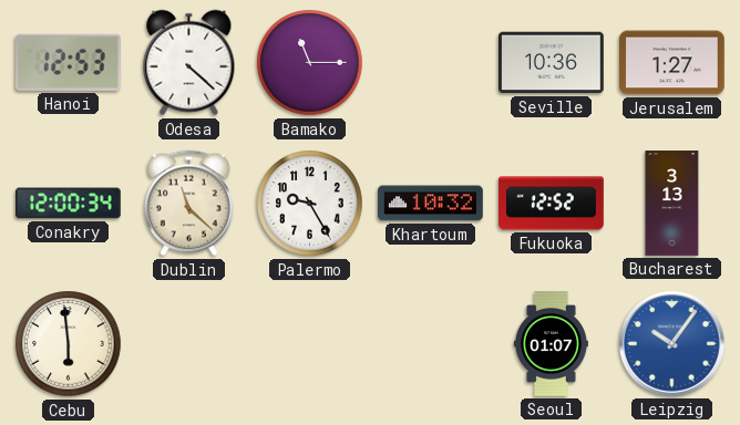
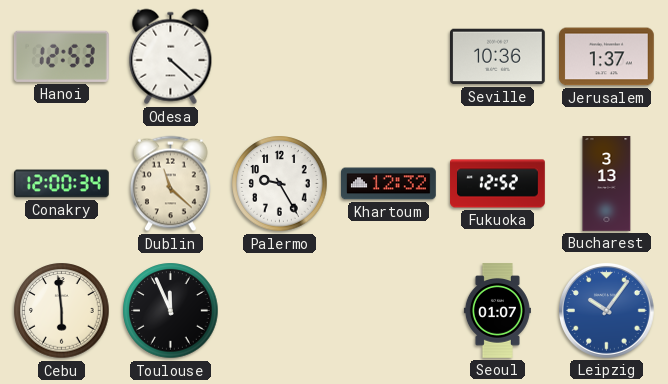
Bamako: 11:15 -> none
Jerusalem: 1:27 -> 1:37
Khartoum: 10:32 -> 12:32
Toulouse: none -> 11:56
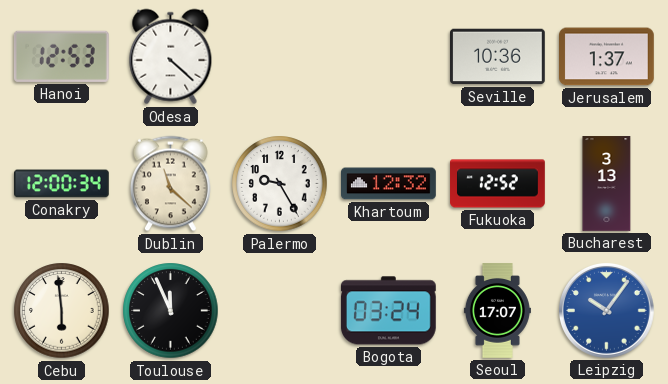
Bogota: none -> 03:24
Seoul: 01:07 -> 17:07
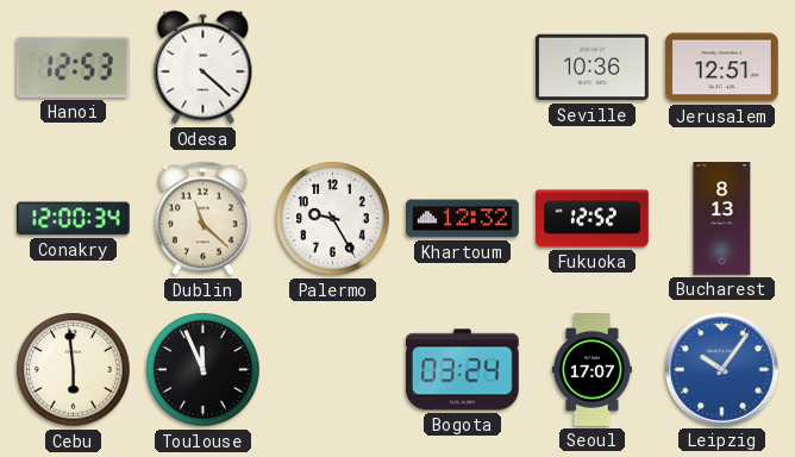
Jerusalem: 1:37 -> 12:51
Bucharest: 3:13 -> 8:13
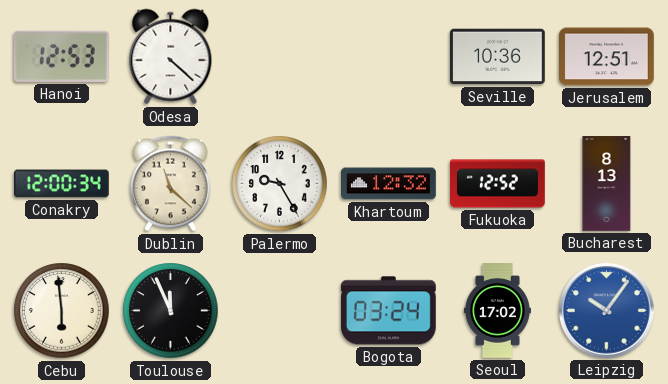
Seoul: 17:07 -> 17:02
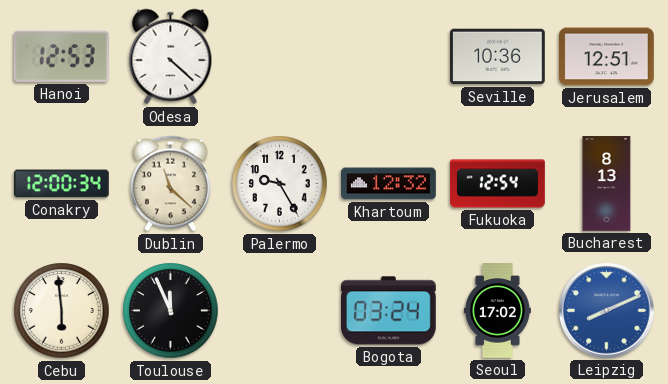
Fukuoka: 12:52 -> 12:54
Leipzig: 10:06 -> 8:11
